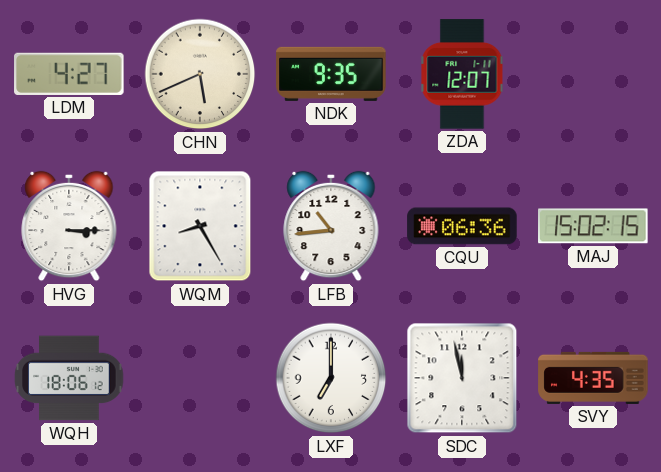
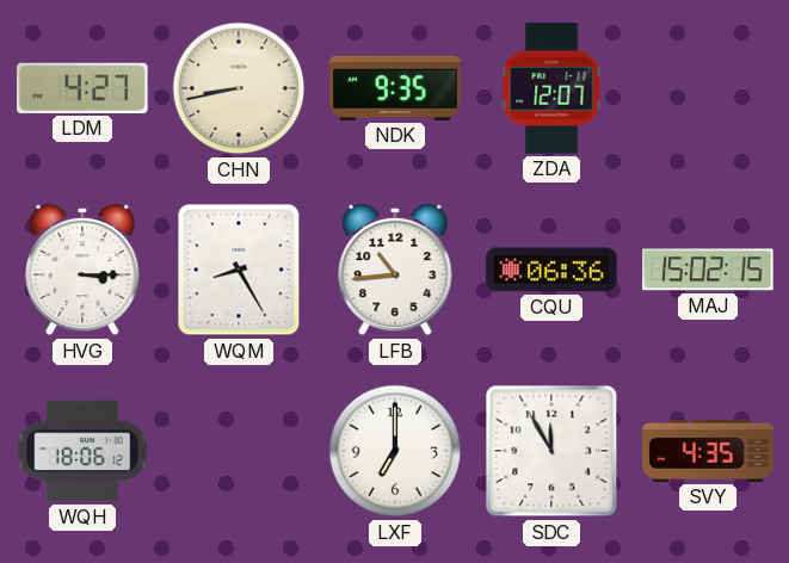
CHN: 5:41 -> 8:43
SDC: 11:58 -> 11:55
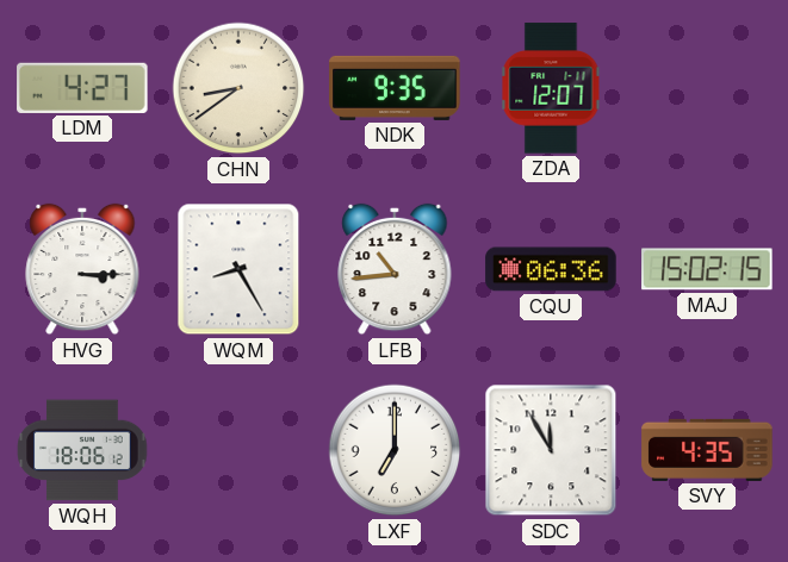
CHN: 8:43 -> 8:39
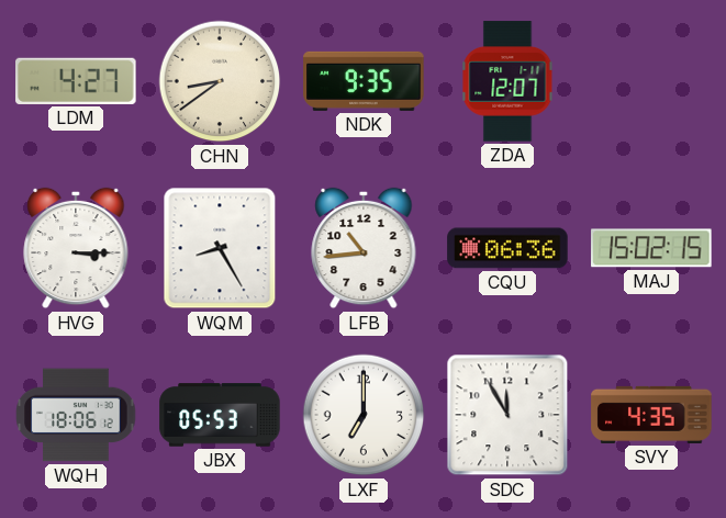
JBX: none -> 05:53
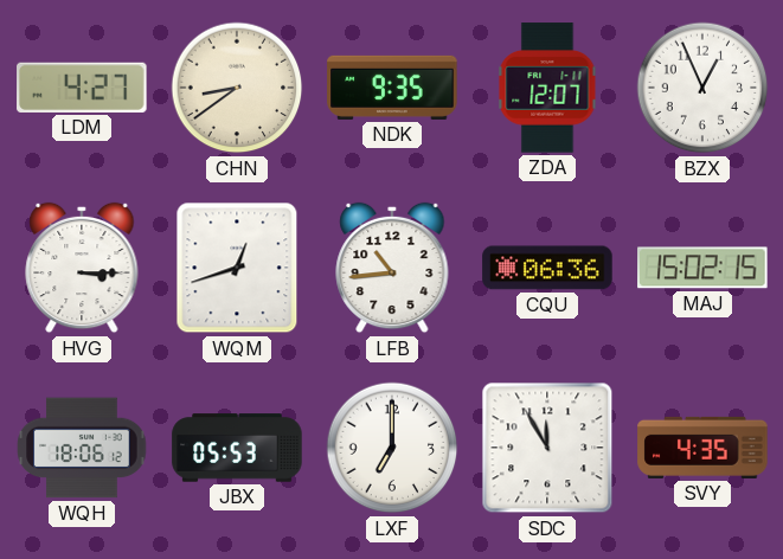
BZX: none -> 12:56
WQM: 8:25 -> 12:42
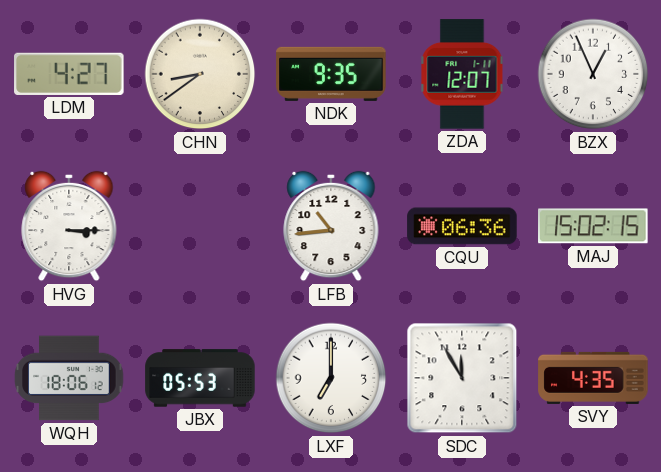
WQM: 12:42 -> none
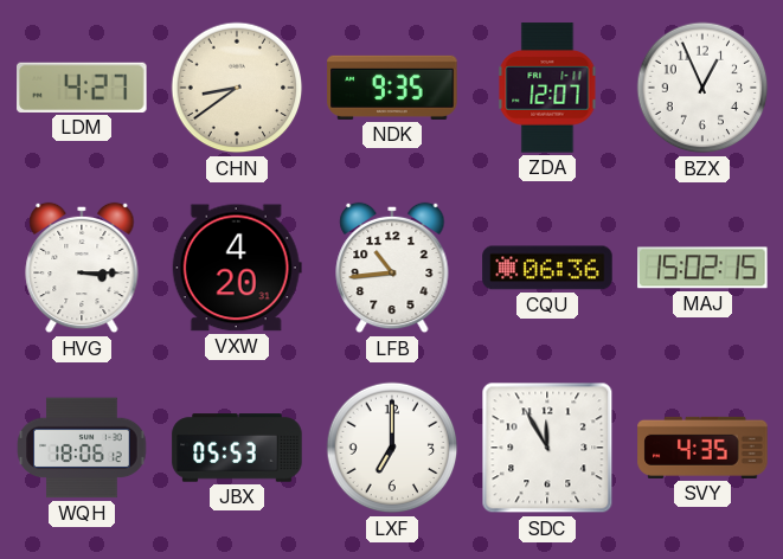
VXW: none -> 4:20
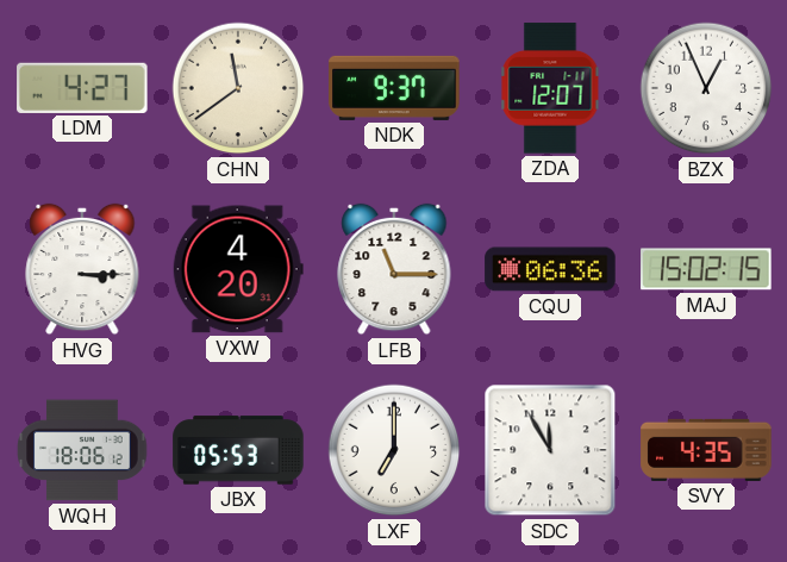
CHN: 8:39 -> 11:39
NDK: 9:35 -> 9:37
LFB: 10:44 -> 11:15
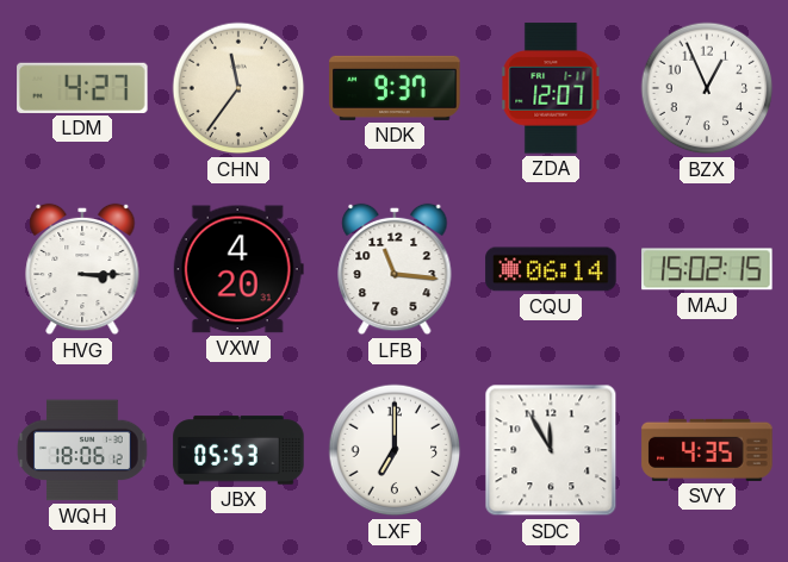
CHN: 11:39 -> 11:36
LFB: 11:15 -> 11:16
CQU: 06:36 -> 06:14
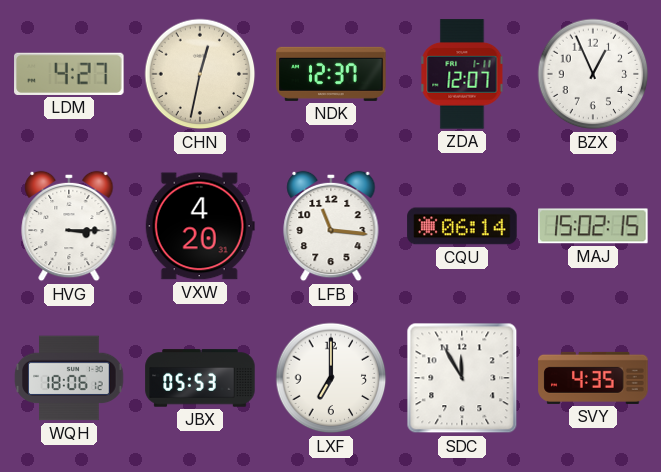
CHN: 11:36 -> 12:32
NDK: 9:37 -> 12:37
